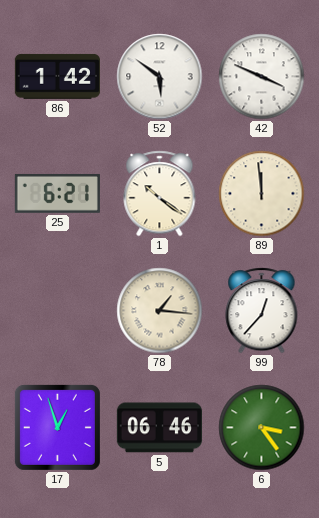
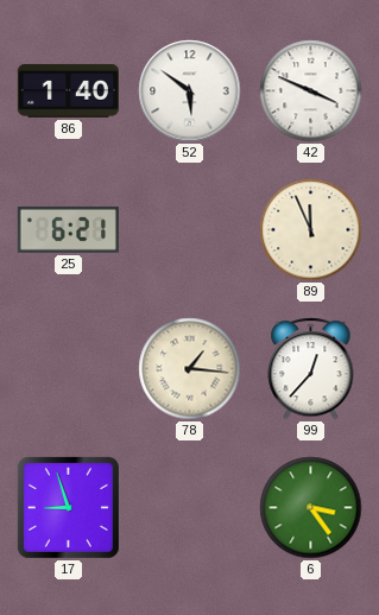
86: 1:42 -> 1:40
1: 10:21 -> none
89: 11:59 -> 11:56
17: 12:57 -> 8:57
5: 06:46 -> none
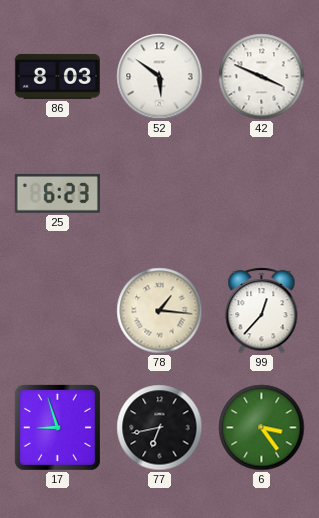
86: 1:40 -> 8:03
25: 6:21 -> 6:23
89: 11:56 -> none
77: none -> 6:43
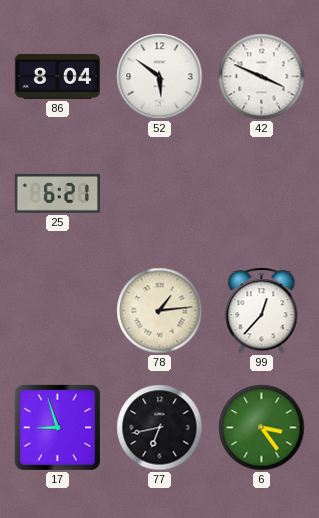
86: 8:03 -> 8:04
25: 6:23 -> 6:21
78: 1:16 -> 1:14
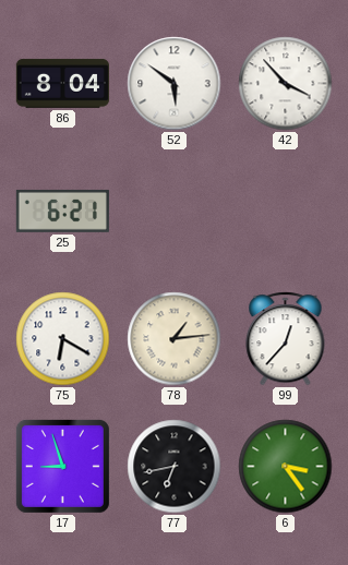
42: 3:49 -> 3:53
75: none -> 6:20
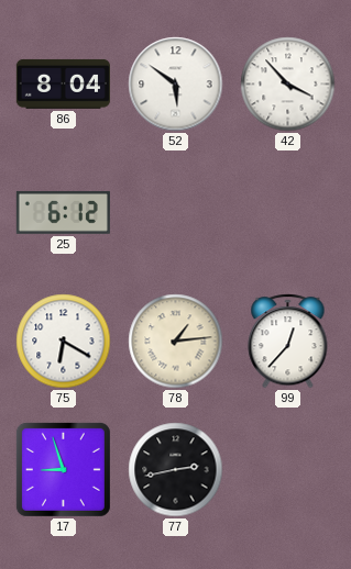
25: 6:21 -> 6:12
77: 6:43 -> 2:43
6: 3:24 -> none
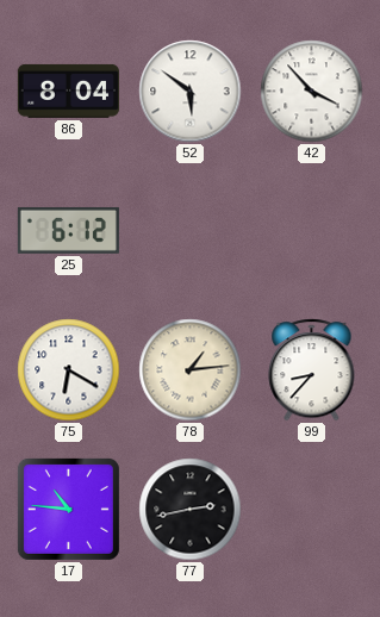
99: 12:37 -> 8:37
17: 8:57 -> 10:46
